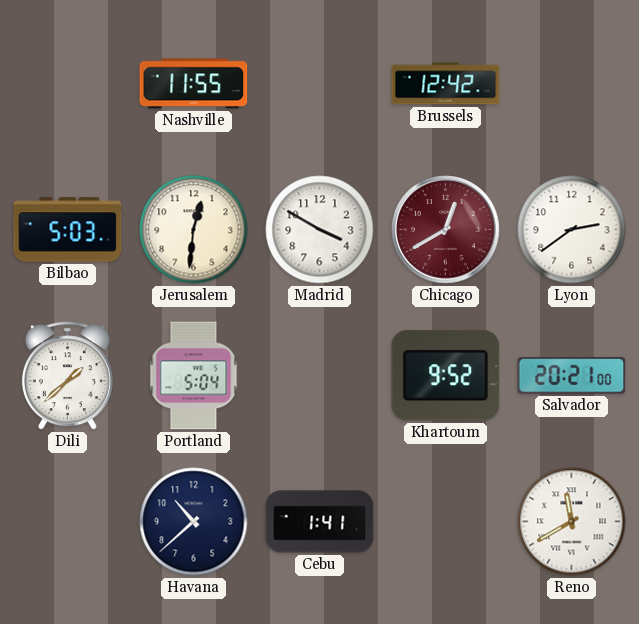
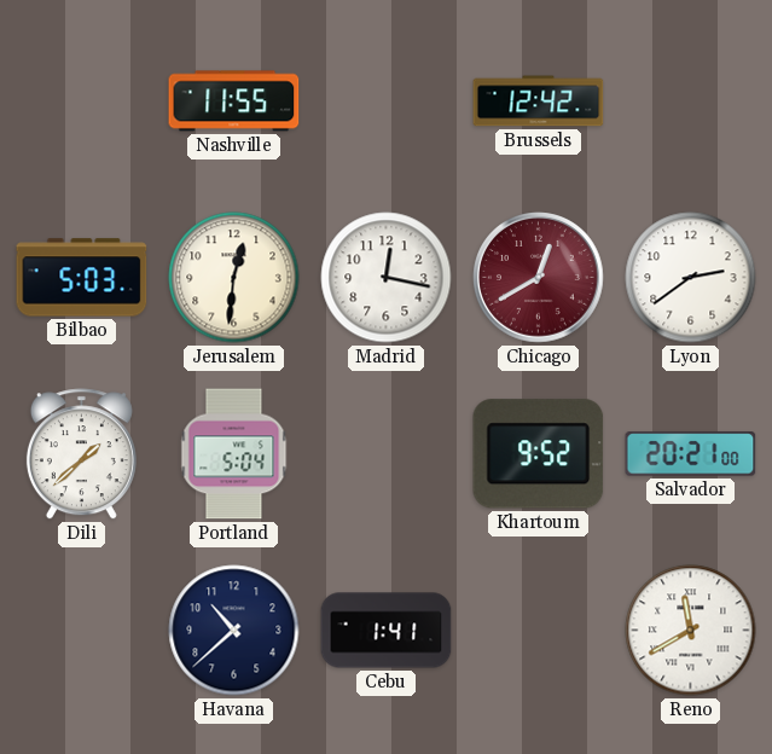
Madrid: 3:50 -> 12:17
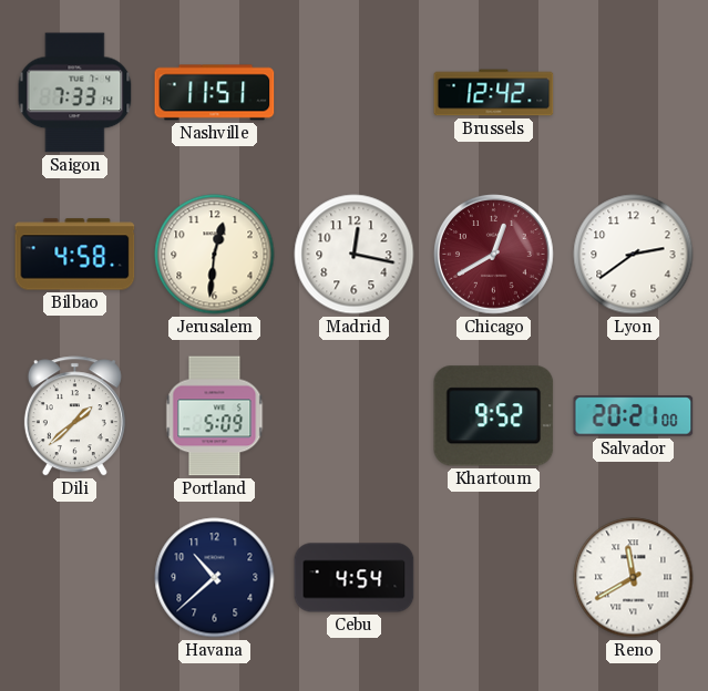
Saigon: none -> 7:33
Nashville: 11:55 -> 11:51
Bilbao: 5:03 -> 4:58
Portland: 5:04 -> 5:09
Cebu: 1:41 -> 4:54
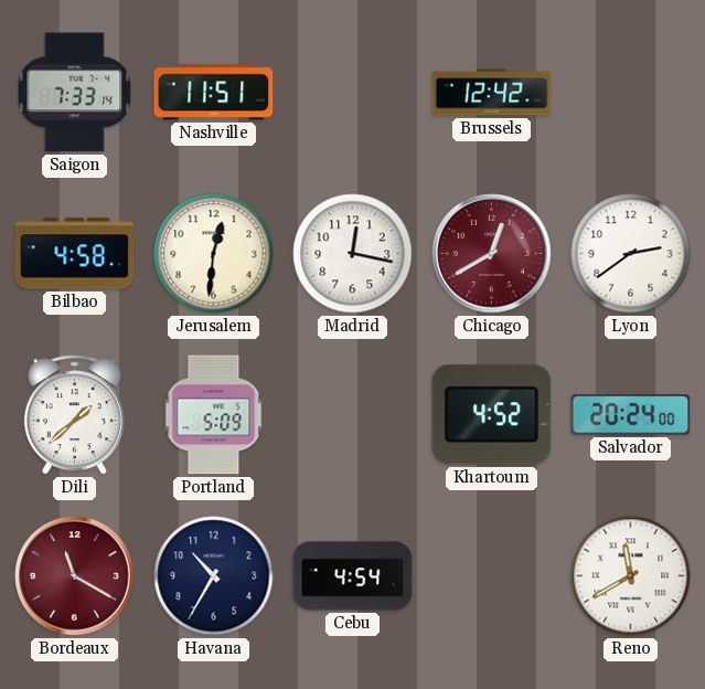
Khartoum: 9:52 -> 4:52
Salvador: 20:21 -> 20:24
Bordeaux: none -> 11:20
Havana: 10:38 -> 10:35
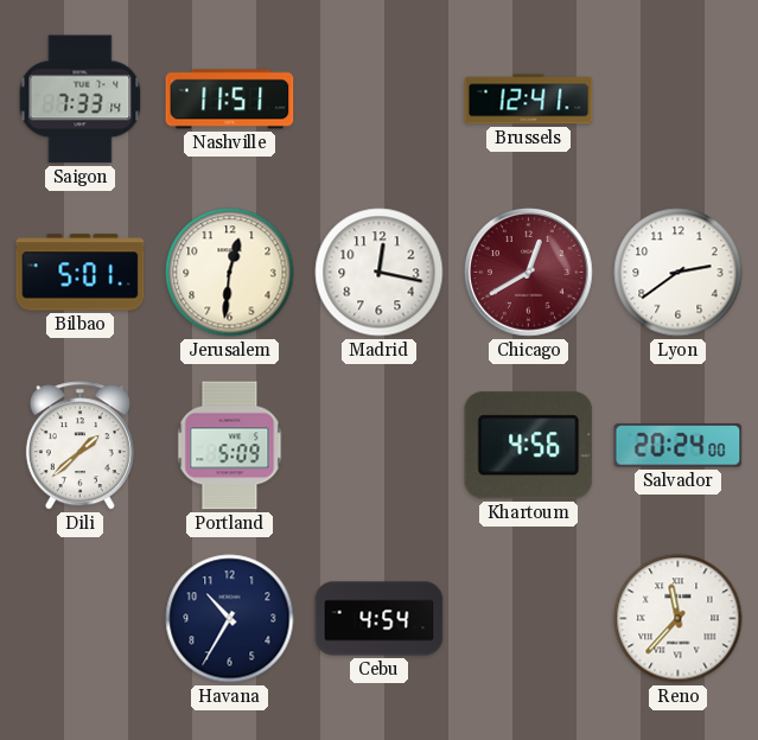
Brussels: 12:42 -> 12:41
Bilbao: 4:58 -> 5:01
Khartoum: 4:52 -> 4:56
Bordeaux: 11:20 -> none
Reno: 11:40 -> 11:37
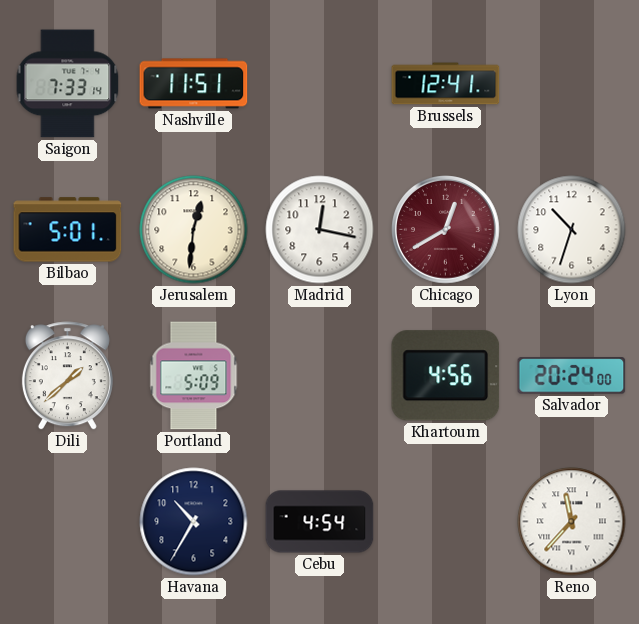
Lyon: 2:39 -> 10:33
